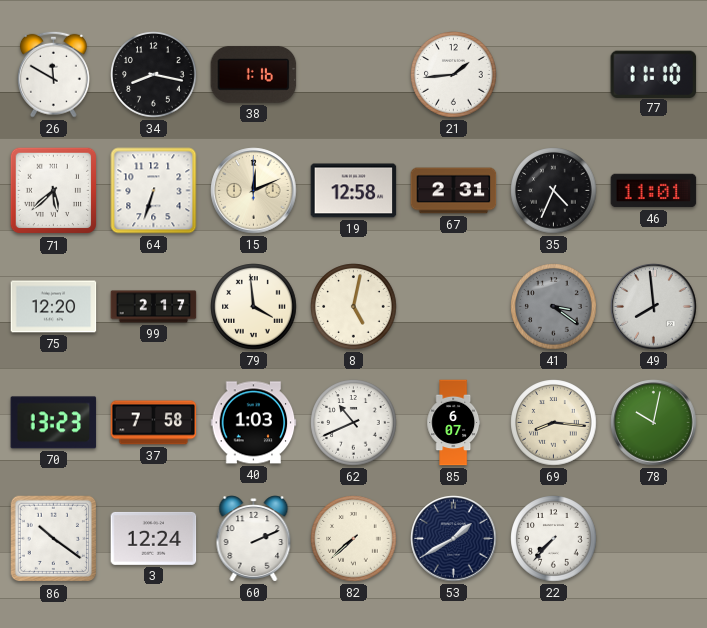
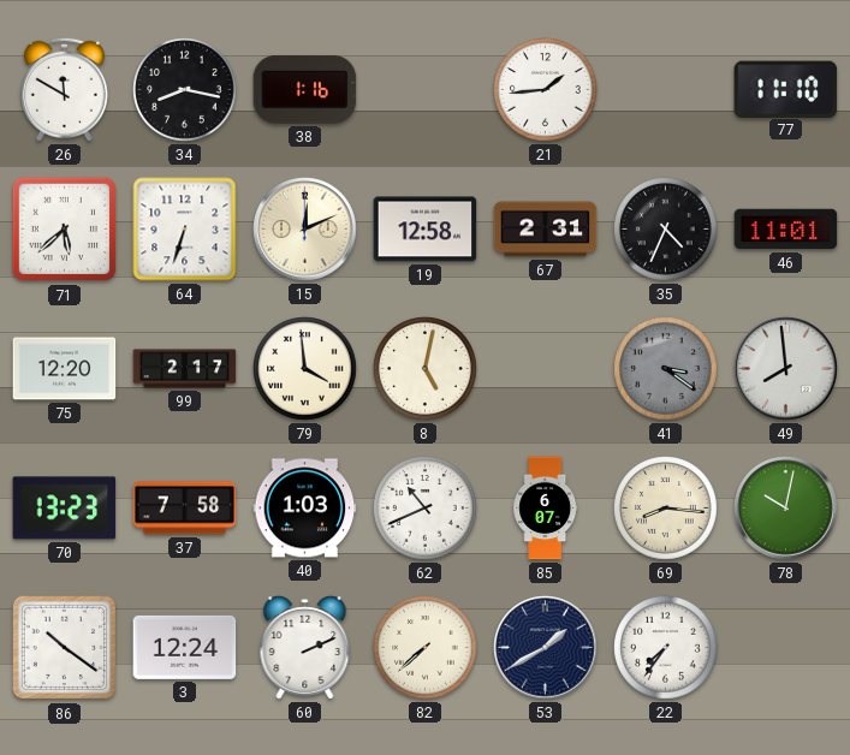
22: 7:37 -> 7:36
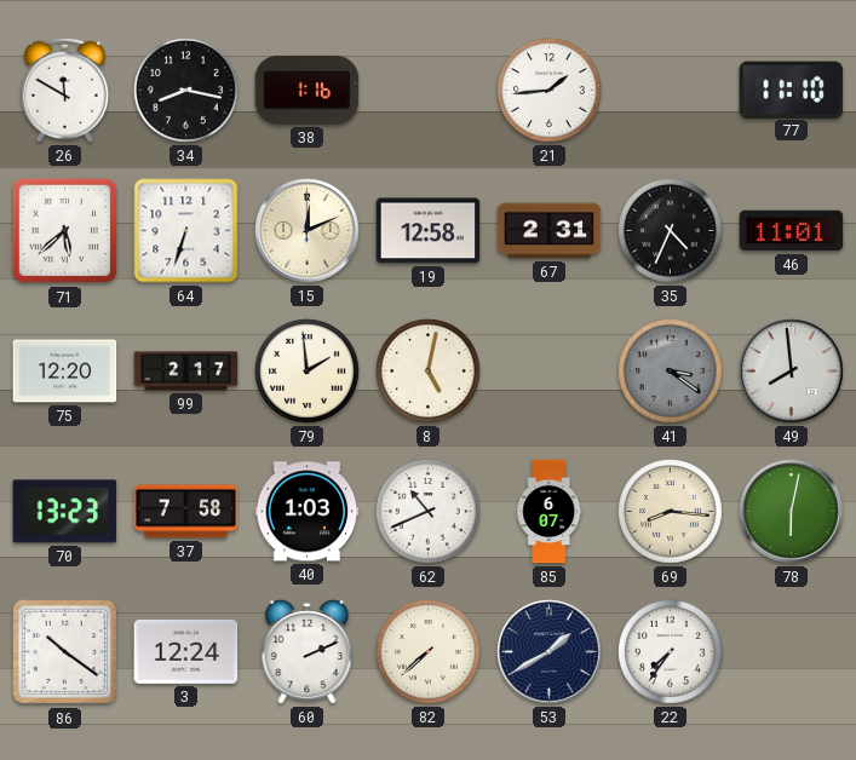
79: 3:59 -> 1:59
78: 10:02 -> 6:02
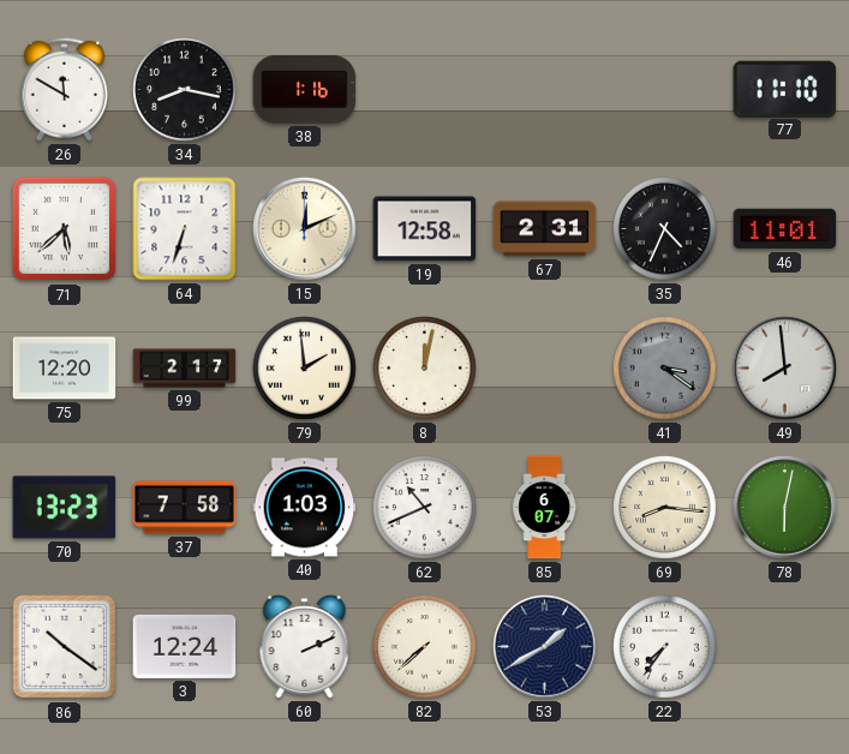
21: 1:44 -> none
8: 5:02 -> 12:02
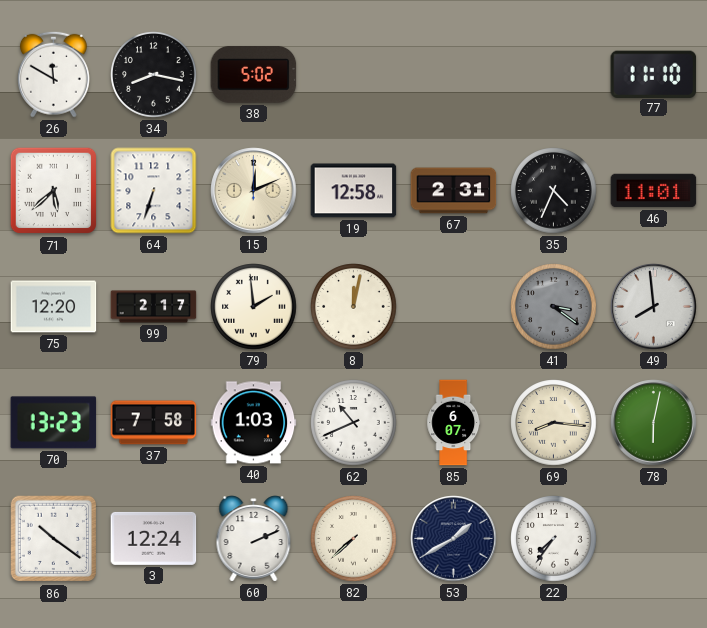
38: 1:16 -> 5:02
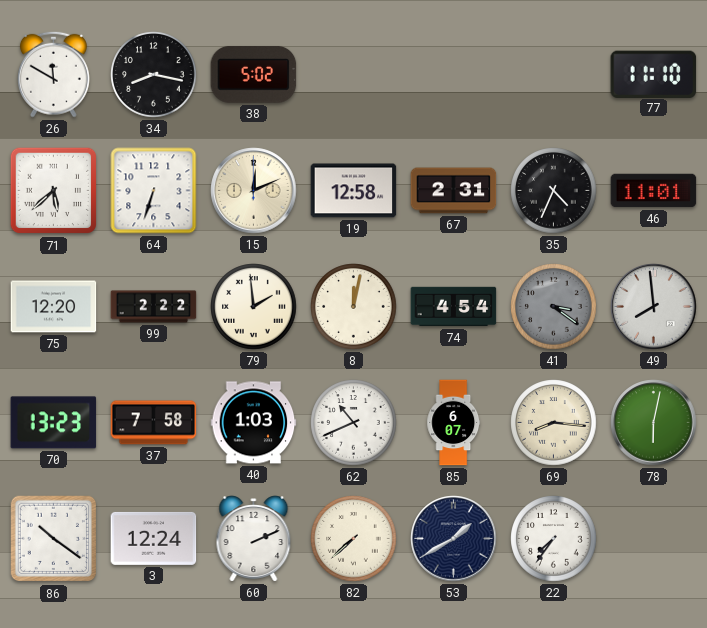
99: 2:17 -> 2:22
74: none -> 4:54
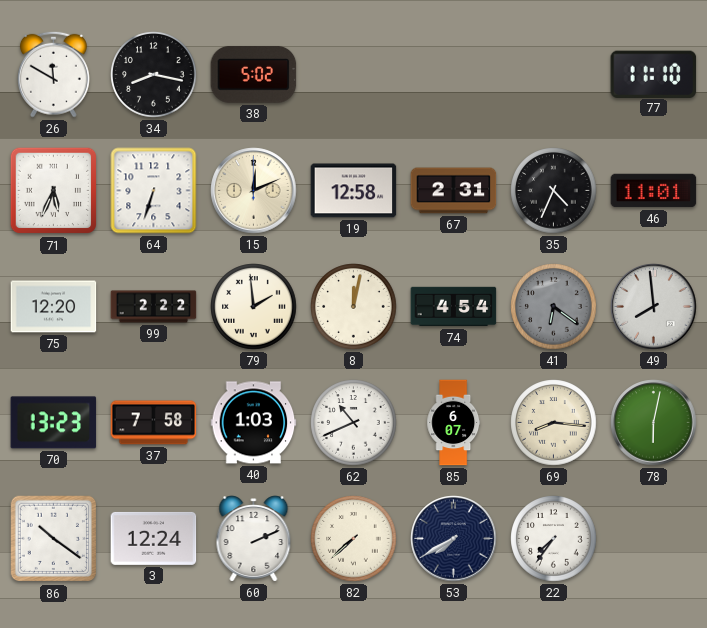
71: 5:38 -> 5:34
41: 3:21 -> 6:21
53: 1:40 -> 7:40
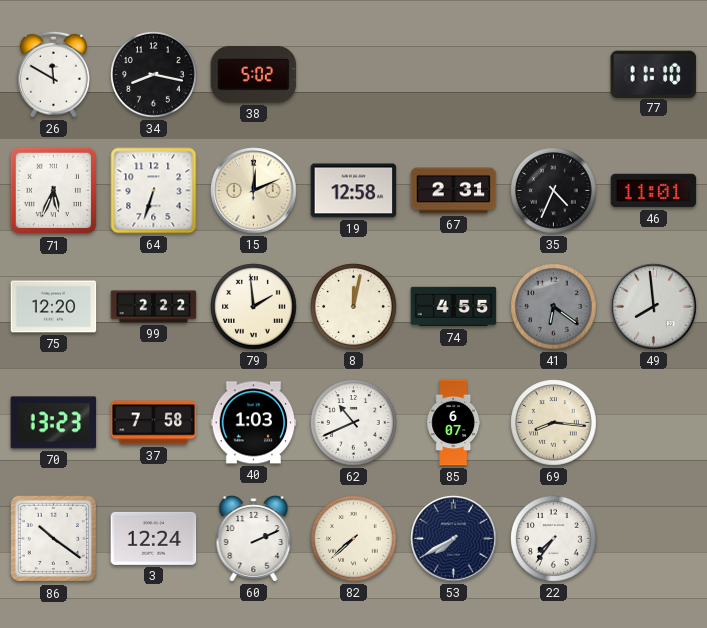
74: 4:54 -> 4:55
78: 6:02 -> none
